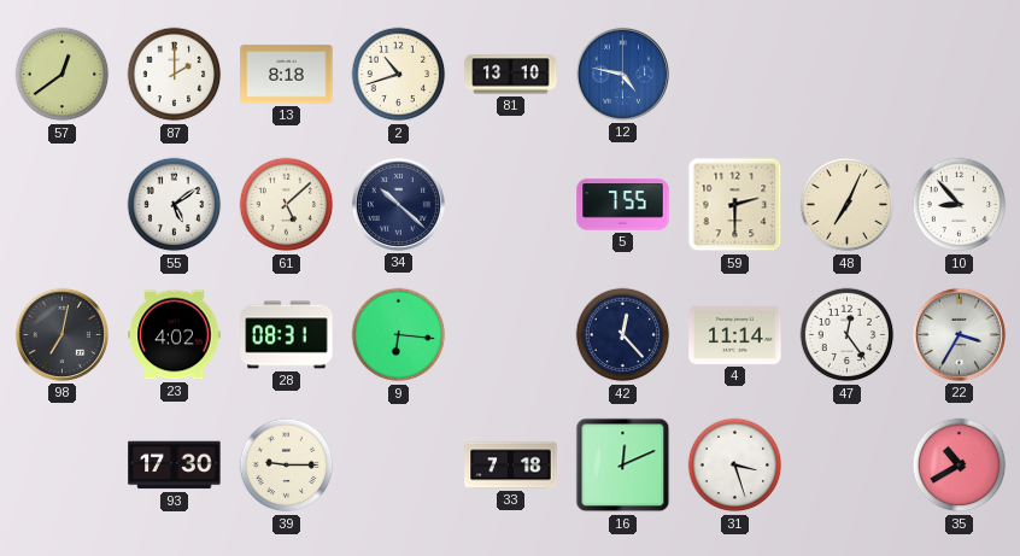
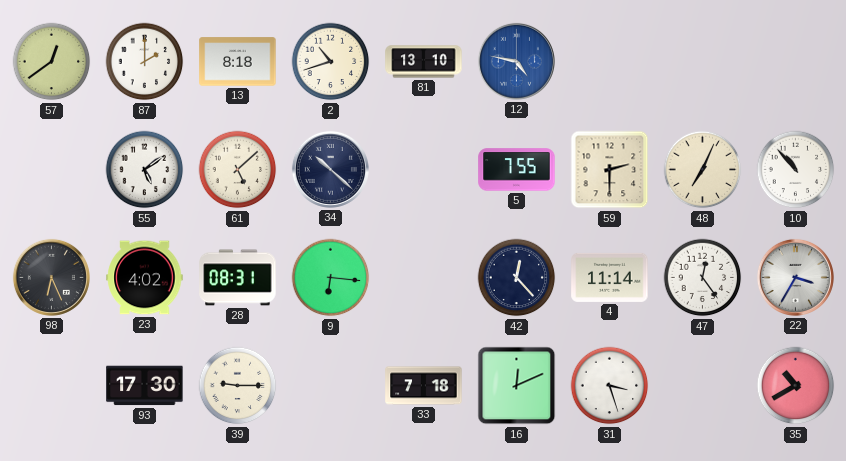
10: 8:53 -> 10:53
98: 7:02 -> 6:26
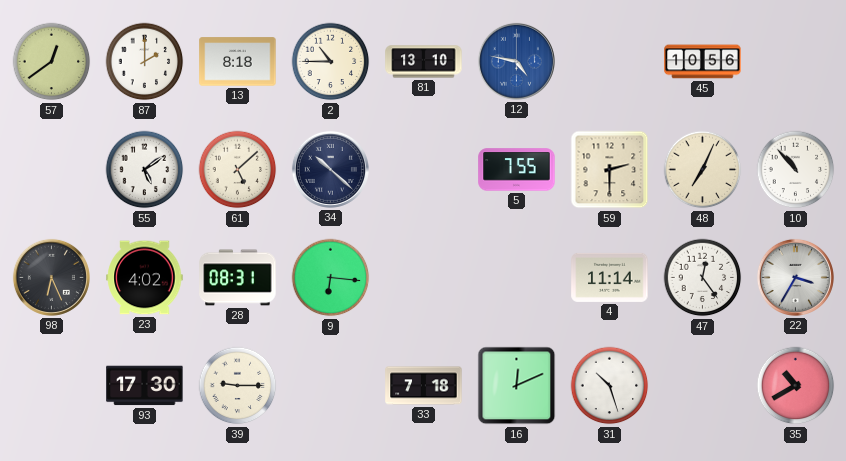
2: 10:42 -> 10:45
45: none -> 10:56
42: 12:23 -> none
31: 3:27 -> 10:27
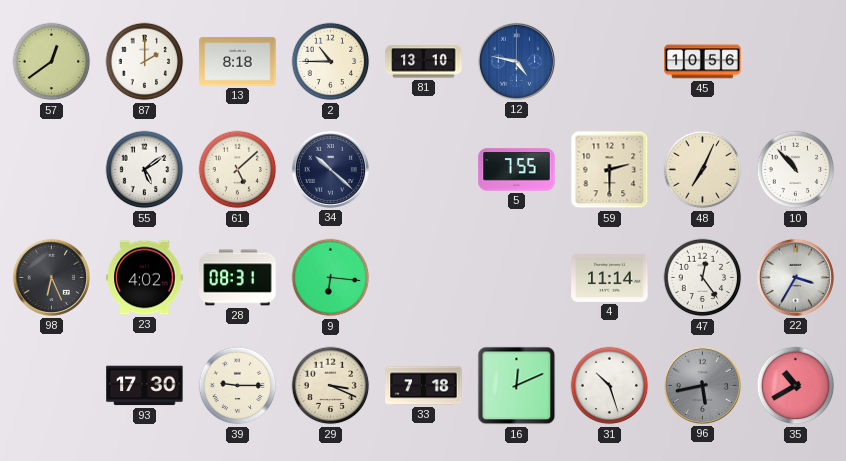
29: none -> 3:19
96: none -> 5:43
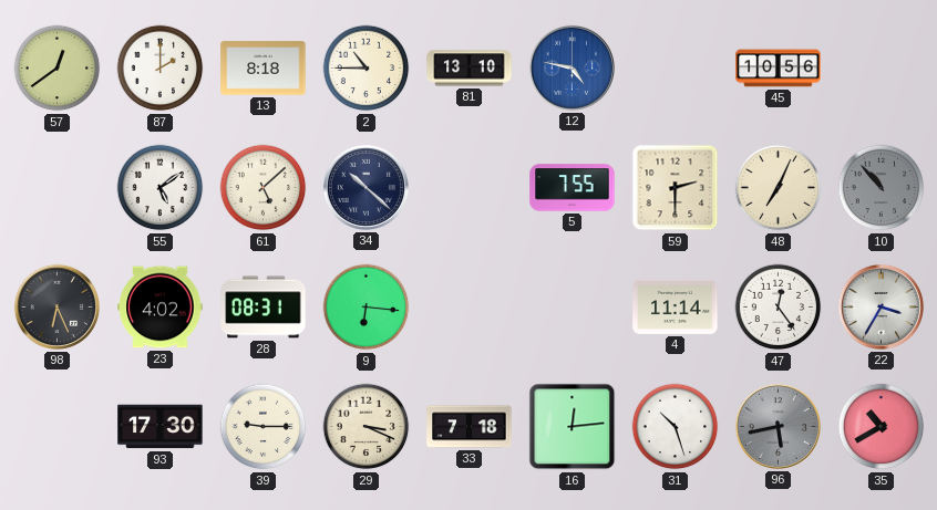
10 dial: white -> grey
16: 12:11 -> 12:14
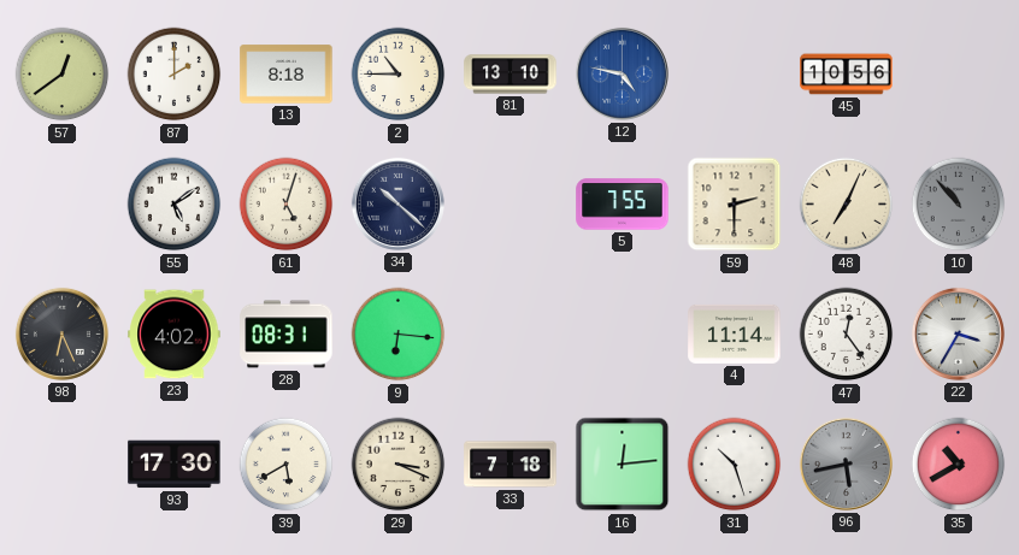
61: 5:08 -> 5:03
39: 9:15 -> 5:40
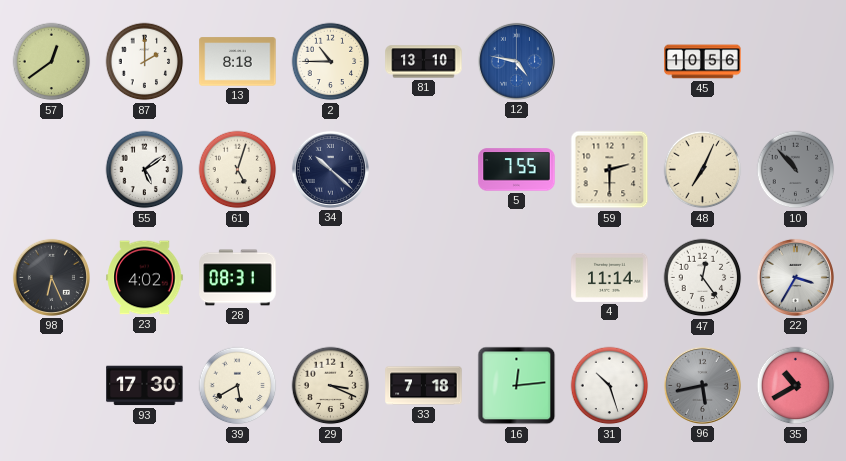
9: 6:16 -> none
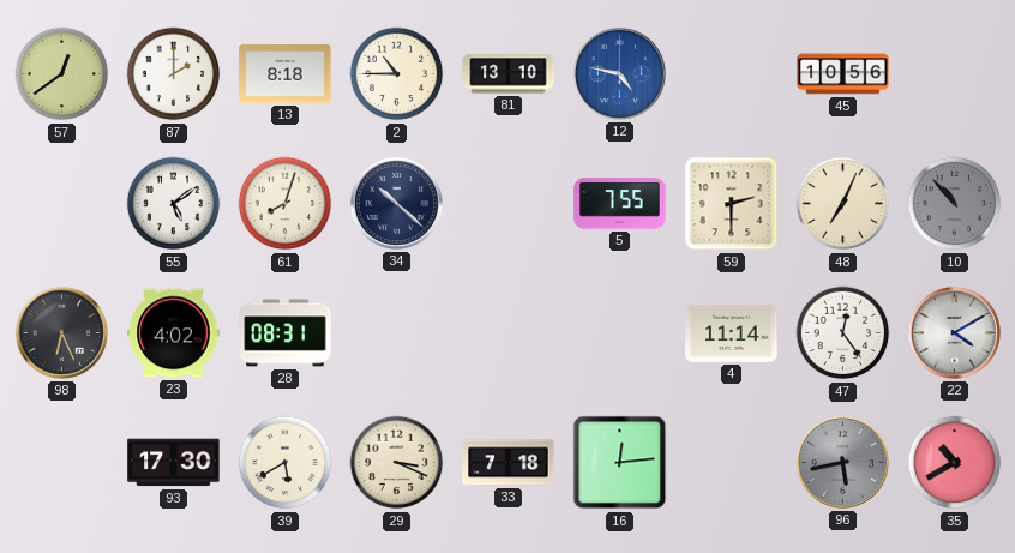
61: 5:03 -> 8:03
22: 3:35 -> 4:10
31: 10:27 -> none
